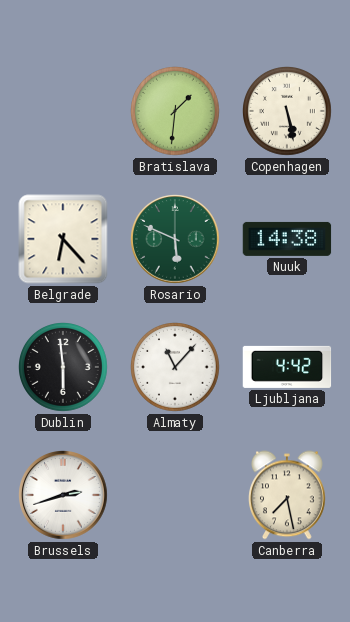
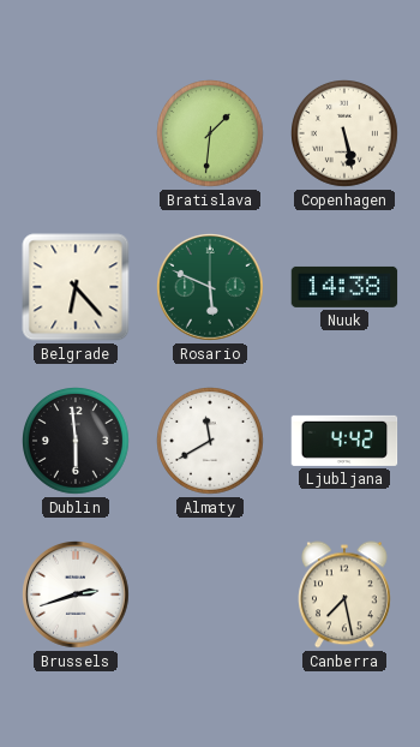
Almaty: 11:07 -> 11:40
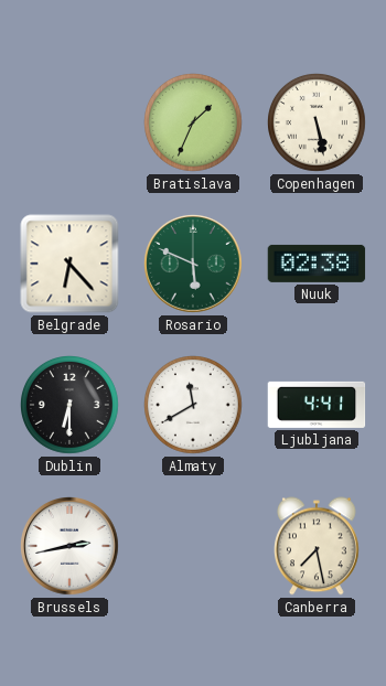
Bratislava: 1:31 -> 1:34
Nuuk: 14:38 -> 02:38
Dublin: 5:59 -> 6:30
Ljubljana: 4:42 -> 4:41
Brussels: 2:42 -> 2:43
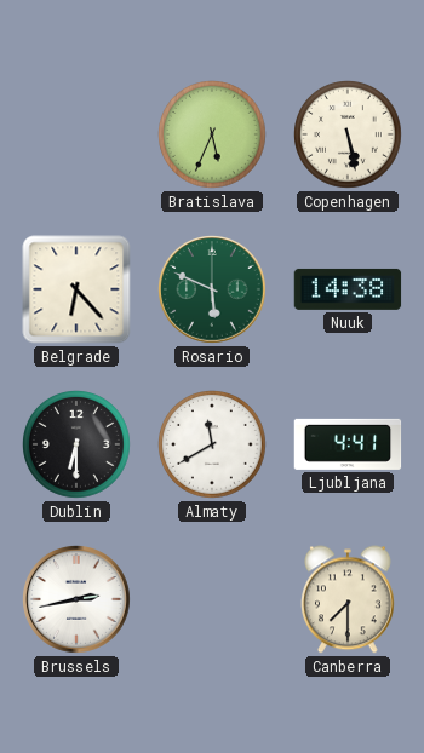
Bratislava: 1:34 -> 5:34
Nuuk: 02:38 -> 14:38
Canberra: 7:28 -> 7:30
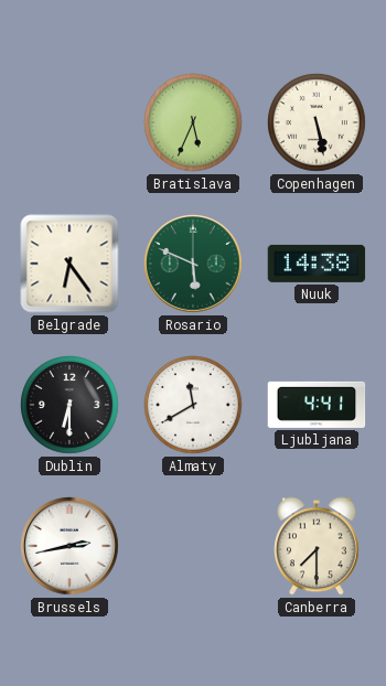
Belgrade: 6:23 -> 6:24
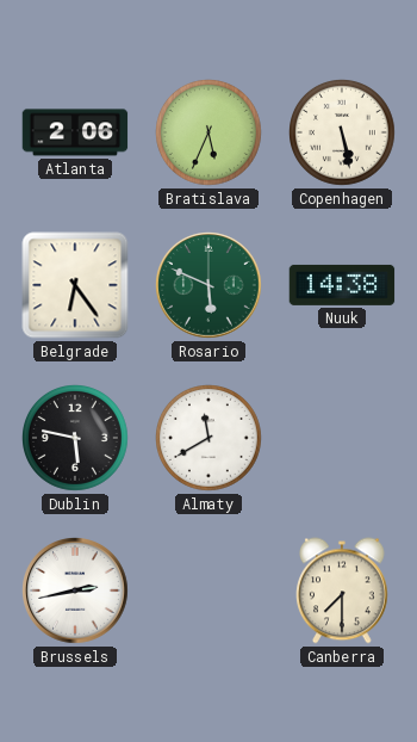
Atlanta: none -> 2:06
Dublin: 6:30 -> 5:47
Ljubljana: 4:41 -> none
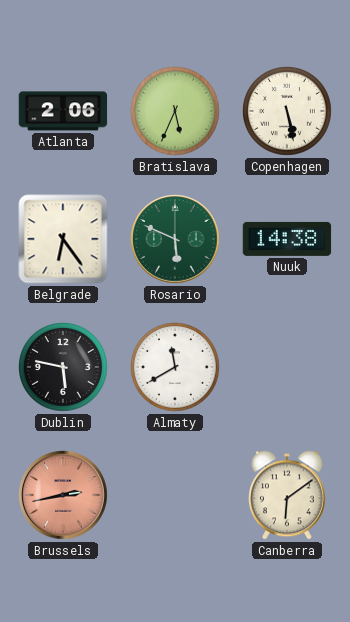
Brussels dial: white -> salmon
Canberra: 7:30 -> 6:09
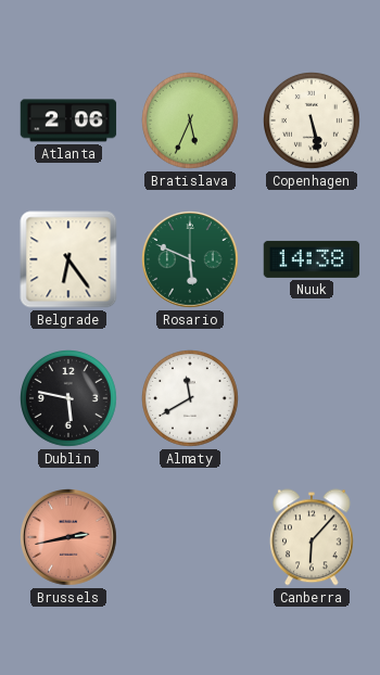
Canberra: 6:09 -> 6:07
